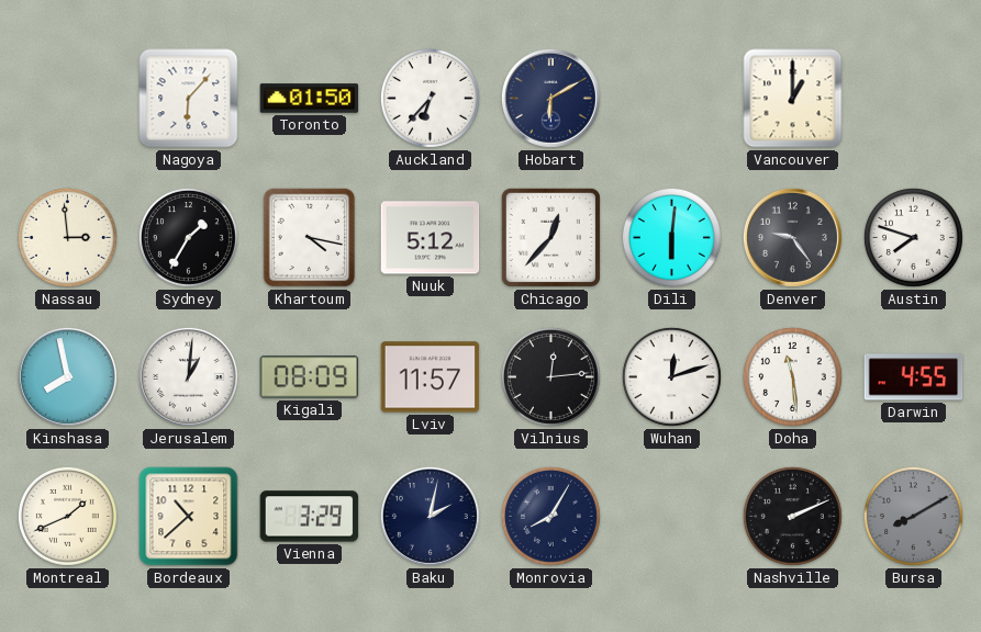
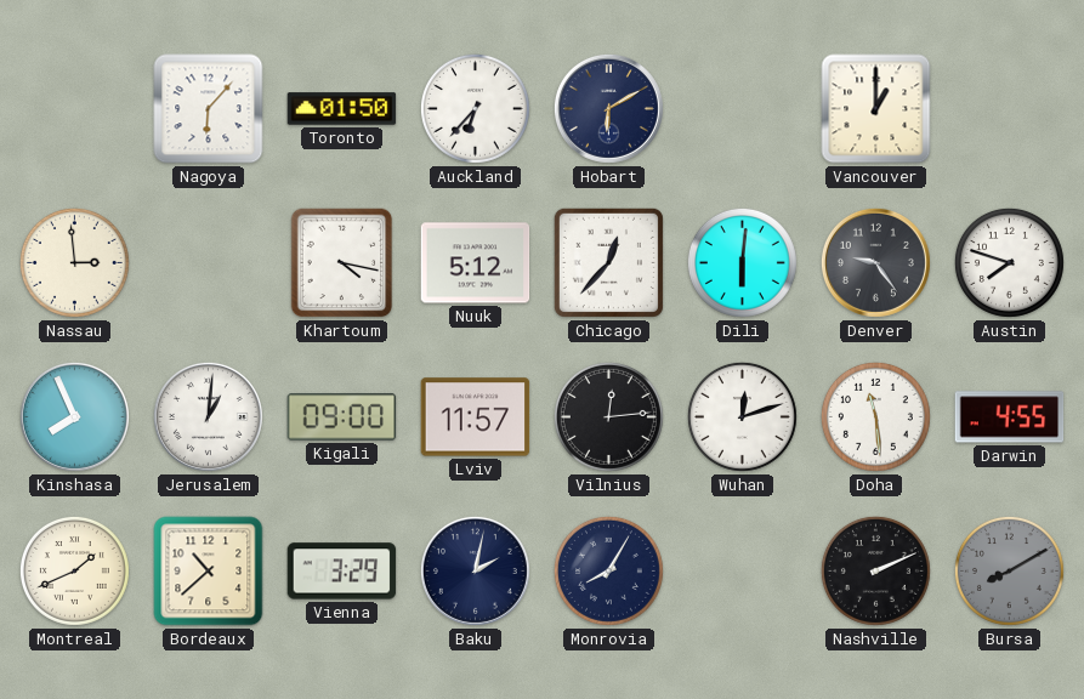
Sydney: 1:35 -> none
Kinshasa: 7:58 -> 7:56
Kigali: 08:09 -> 09:00
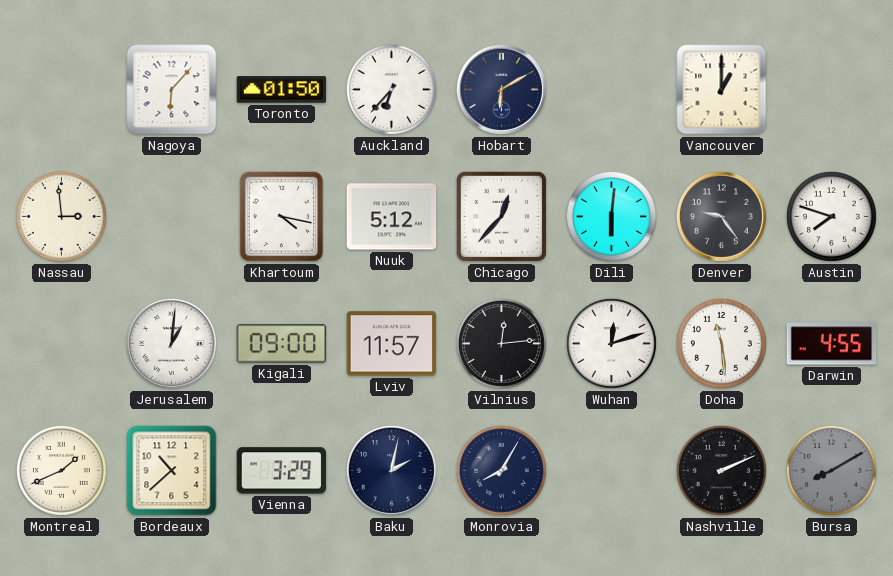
Kinshasa: 7:56 -> none
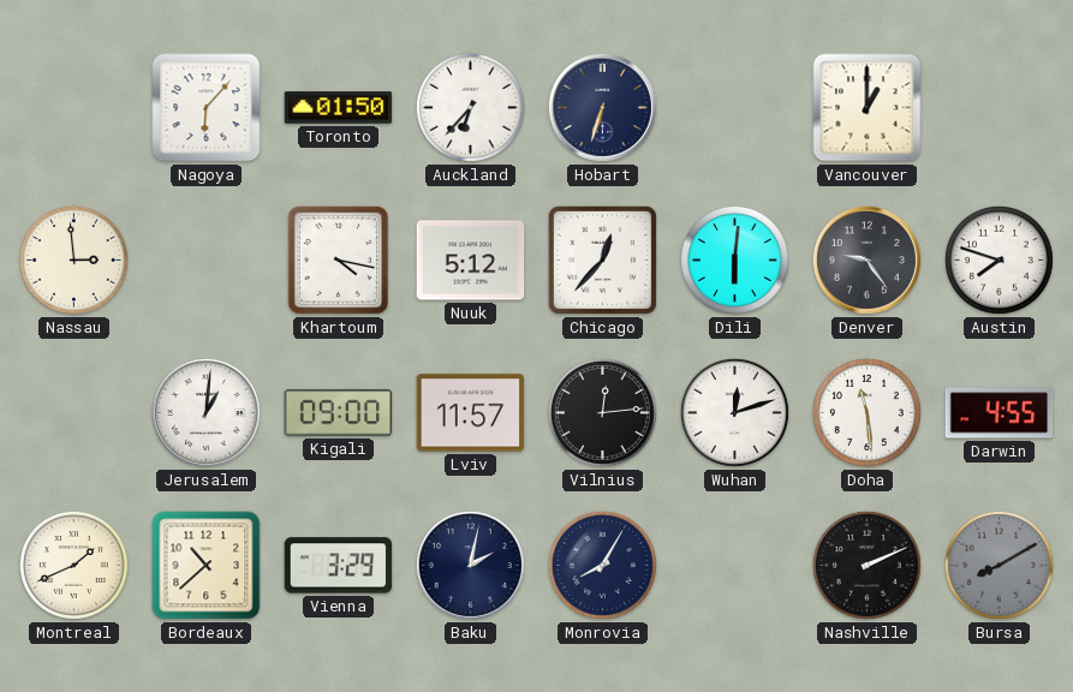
Hobart: 6:10 -> 6:33
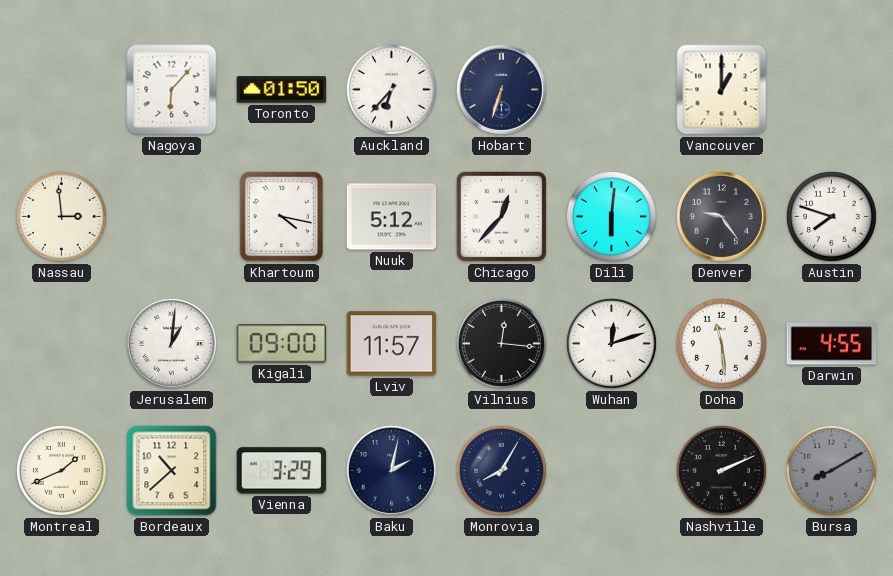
Vilnius: 12:14 -> 12:16
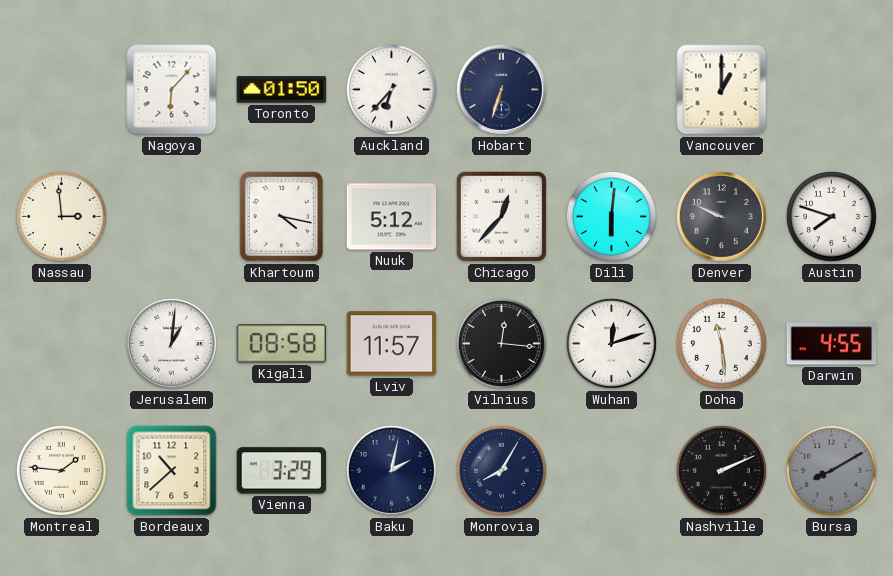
Denver: 9:24 -> 9:49
Kigali: 09:00 -> 08:58
Montreal: 1:41 -> 1:46
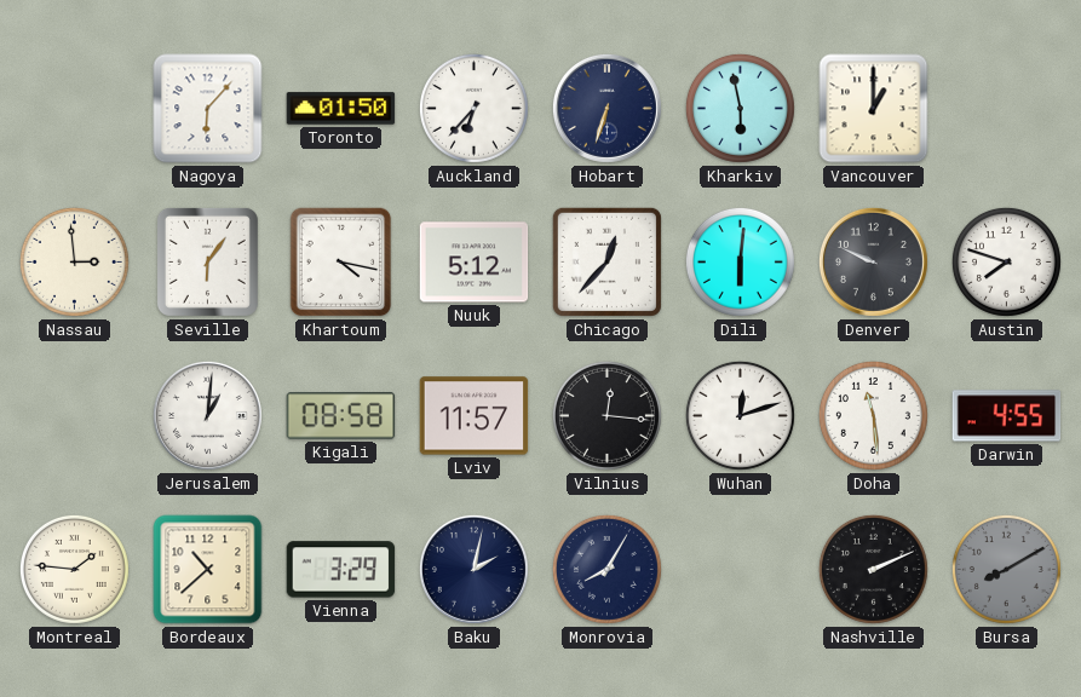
Kharkiv: none -> 5:58
Seville: none -> 6:06
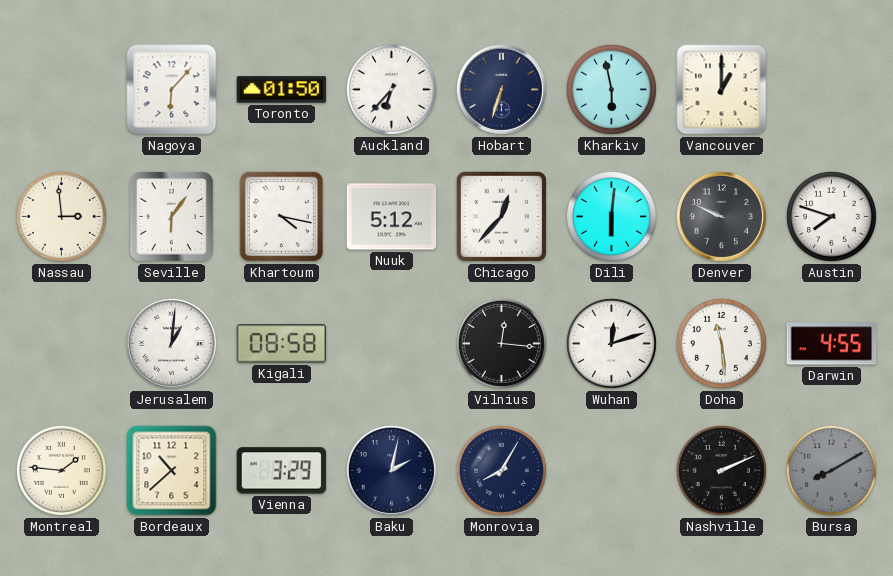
Lviv: 11:57 -> none
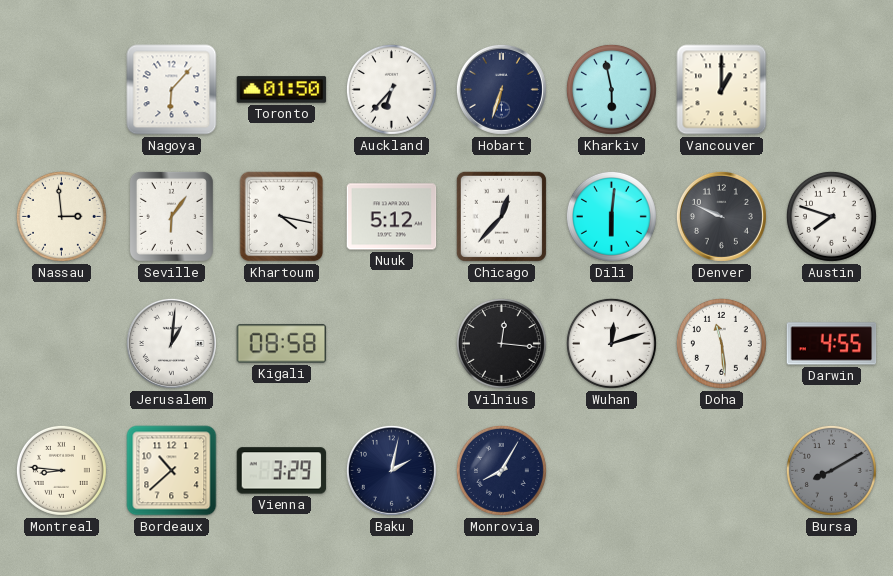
Montreal: 1:46 -> 8:46
Nashville: 2:11 -> none
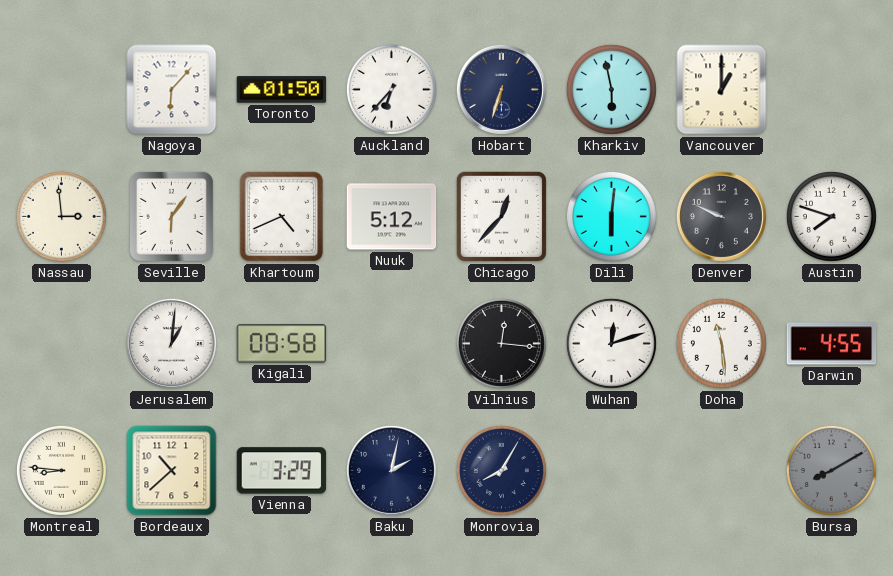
Khartoum: 4:17 -> 4:41
